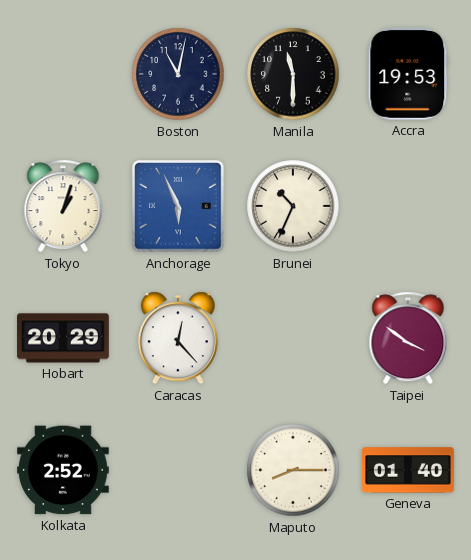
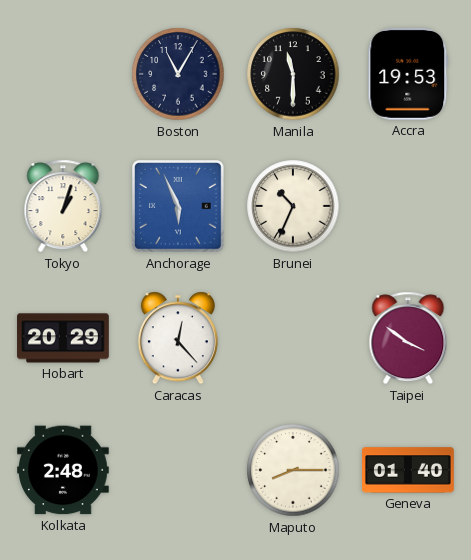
Boston: 11:02 -> 11:05
Kolkata: 2:52 -> 2:48
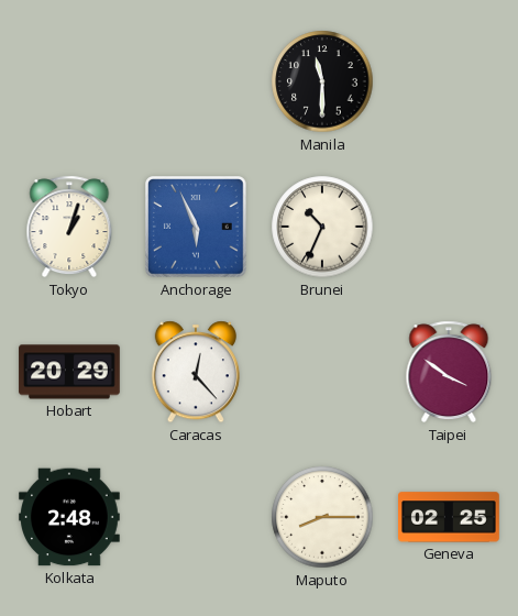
Boston: 11:05 -> none
Accra: 19:53 -> none
Geneva: 01:40 -> 02:25
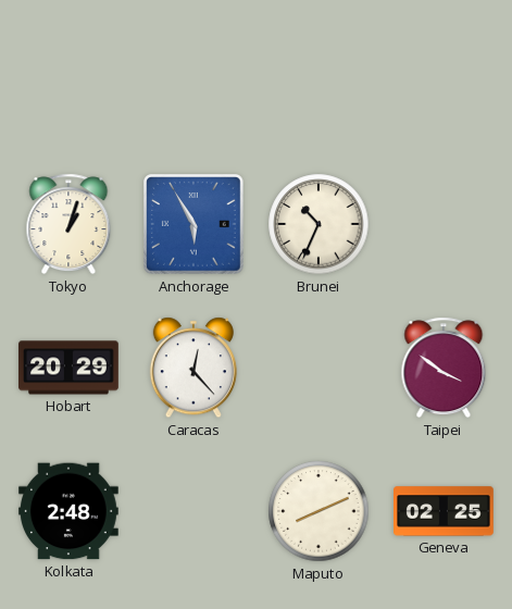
Manila: 11:30 -> none
Anchorage: 5:56 -> 5:55
Maputo: 8:15 -> 8:11
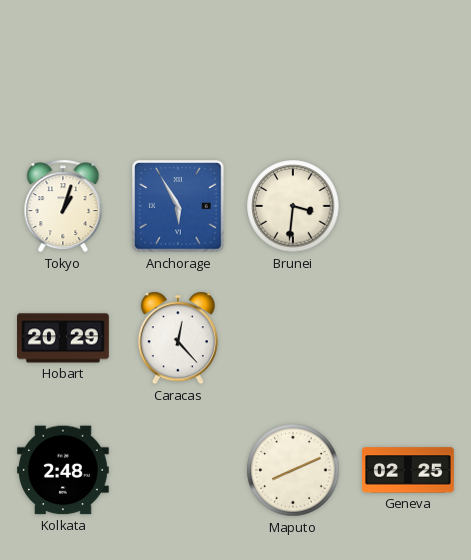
Brunei: 10:34 -> 3:31
Taipei: 3:51 -> none
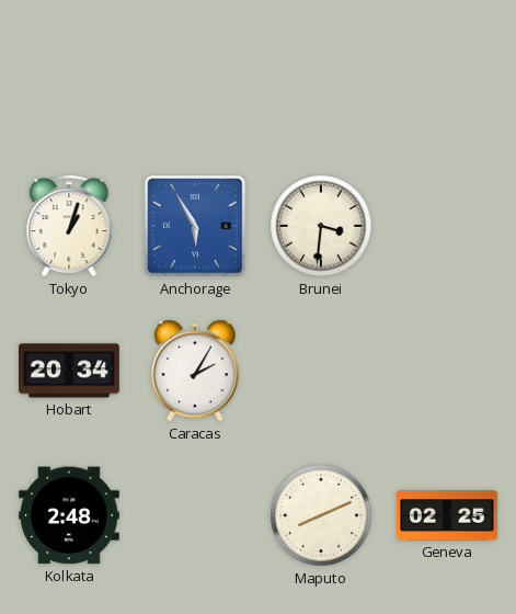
Hobart: 20:29 -> 20:34
Caracas: 12:23 -> 2:05
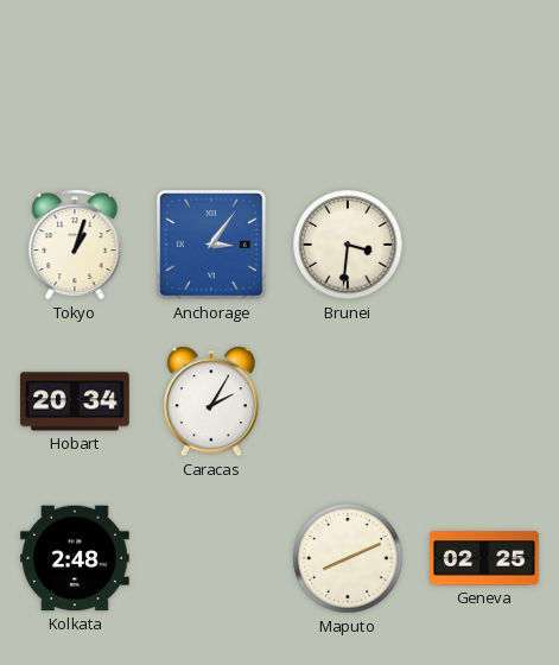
Anchorage: 5:55 -> 3:06
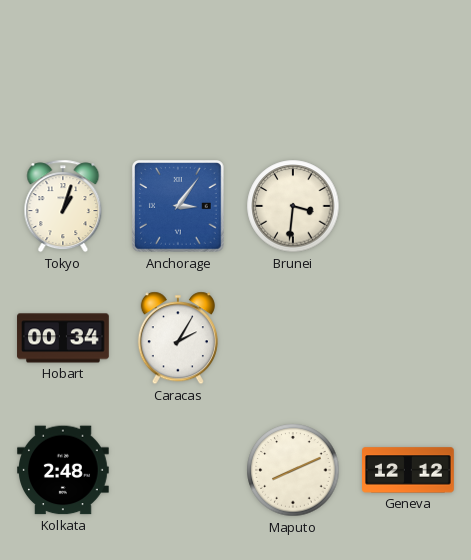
Hobart: 20:34 -> 00:34
Geneva: 02:25 -> 12:12
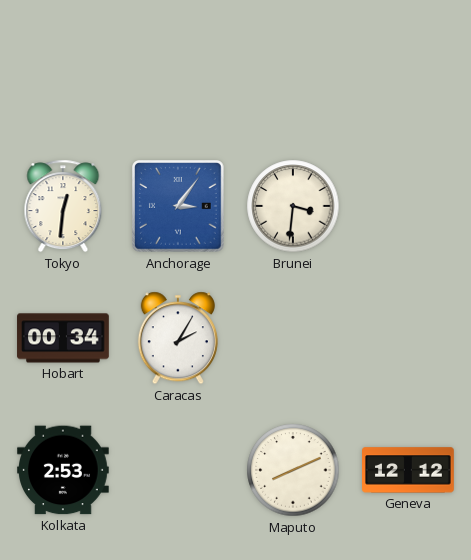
Tokyo: 1:03 -> 12:31
Kolkata: 2:48 -> 2:53
